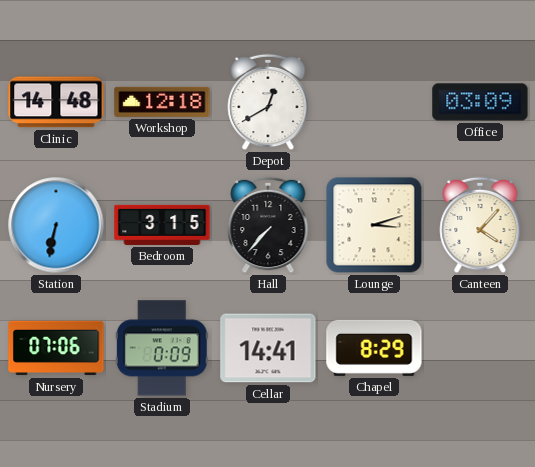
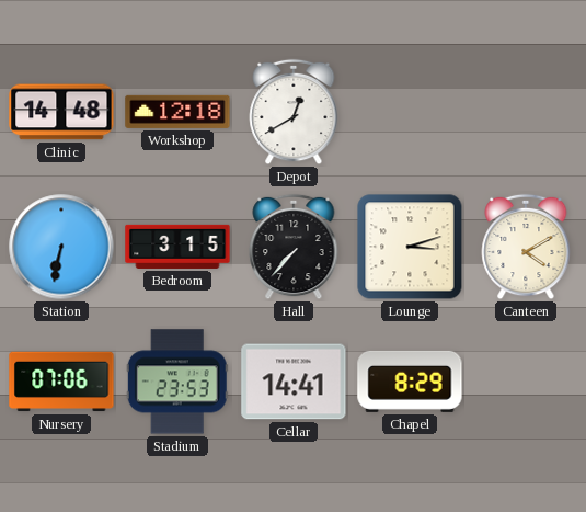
Office: 03:09 -> none
Canteen: 4:07 -> 4:10
Stadium: 0:09 -> 23:53
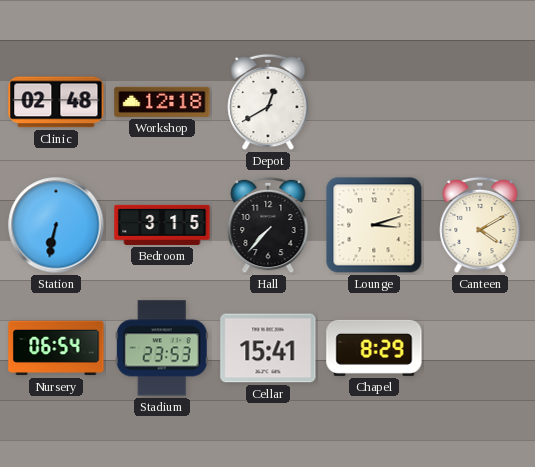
Clinic: 14:48 -> 02:48
Nursery: 07:06 -> 06:54
Cellar: 14:41 -> 15:41
